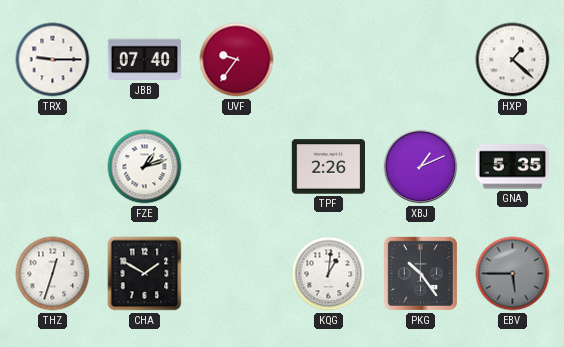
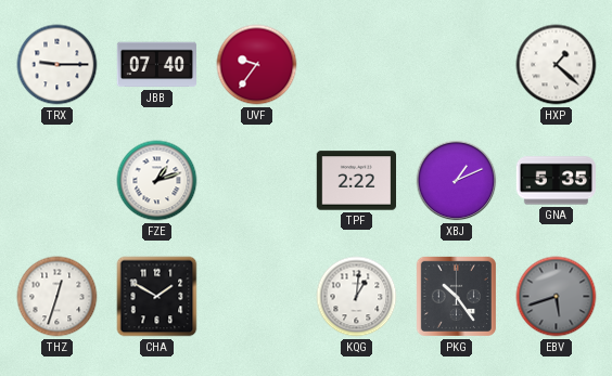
TPF: 2:26 -> 2:22
EBV: 5:45 -> 5:42
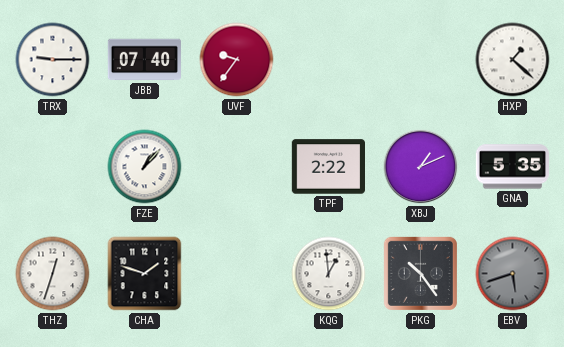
FZE: 1:12 -> 1:07
CHA: 1:50 -> 1:48
KQG: 1:01 -> 12:59
